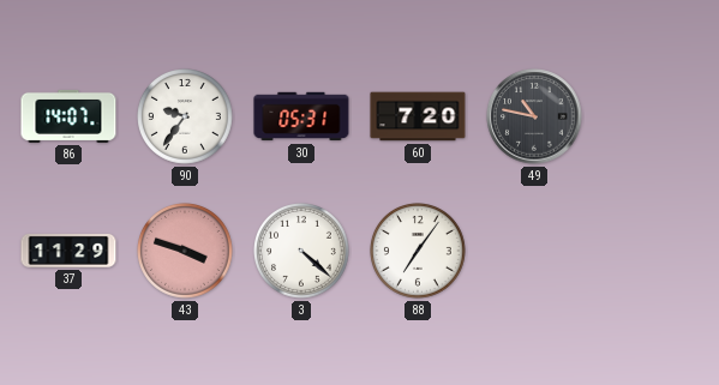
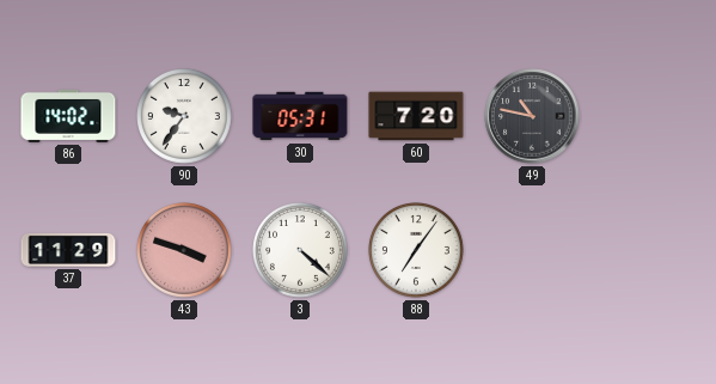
86: 14:07 -> 14:02
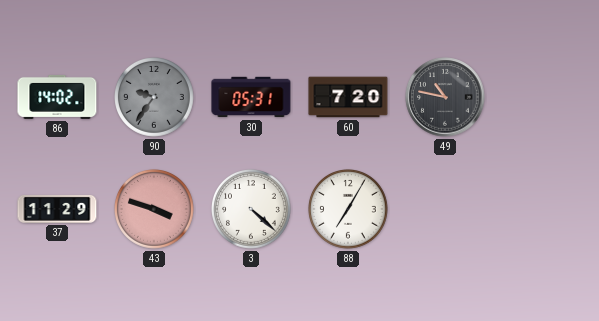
90 dial: white -> grey
88: 7:06 -> 7:05
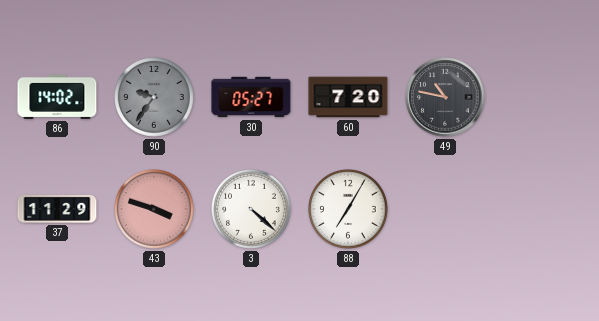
30: 05:31 -> 05:27
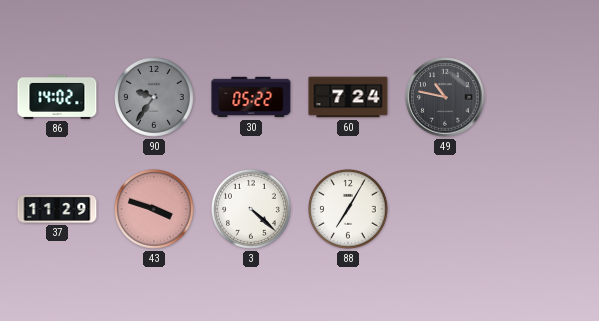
30: 05:27 -> 05:22
60: 7:20 -> 7:24
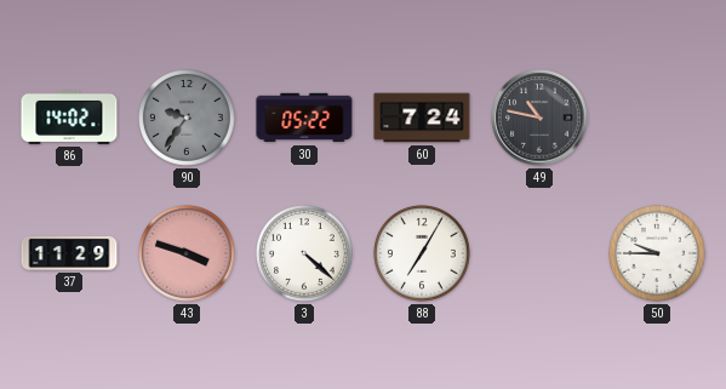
50: none -> 9:45
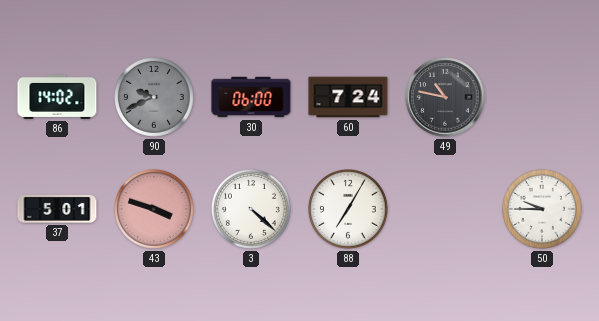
90: 9:36 -> 9:41
30: 05:22 -> 06:00
37: 11:29 -> 5:01
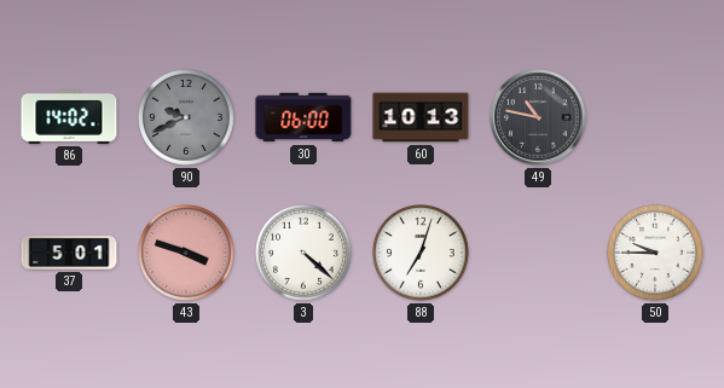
60: 7:24 -> 10:13
88: 7:05 -> 7:03
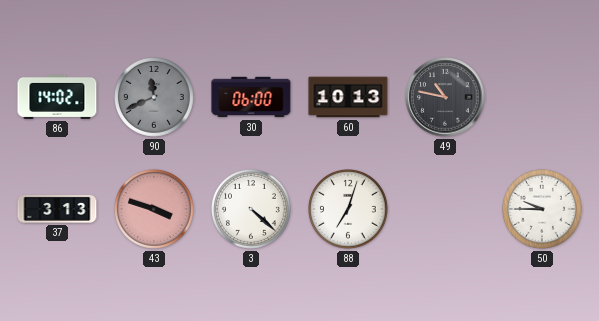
90: 9:41 -> 11:41
37: 5:01 -> 3:13
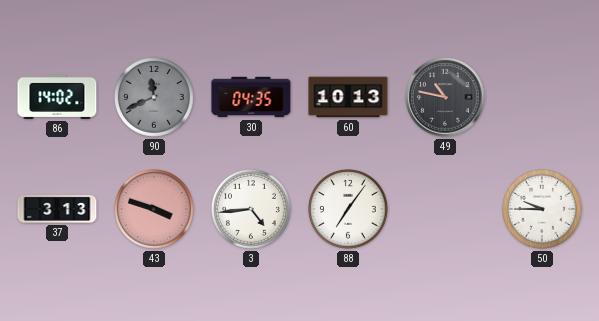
30: 06:00 -> 04:35
3: 4:22 -> 4:44
88: 7:03 -> 7:06
